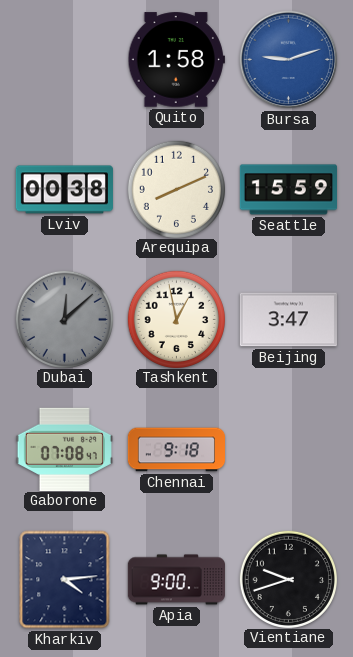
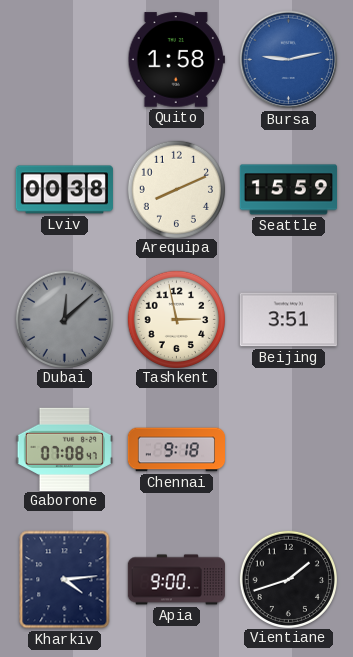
Bursa: 9:12 -> 9:13
Tashkent: 12:58 -> 2:58
Beijing: 3:47 -> 3:51
Vientiane: 9:42 -> 1:42
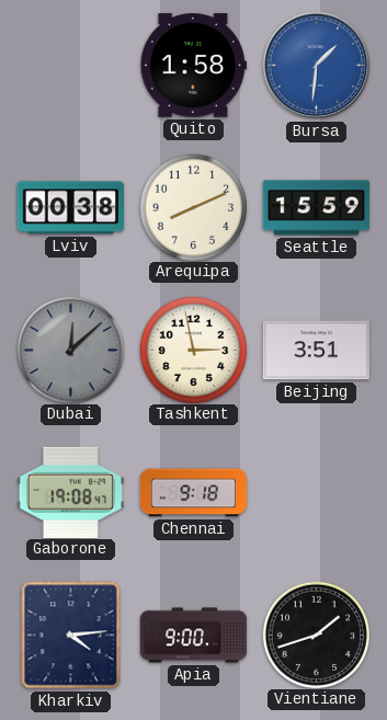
Bursa: 9:13 -> 1:31
Gaborone: 07:08 -> 19:08
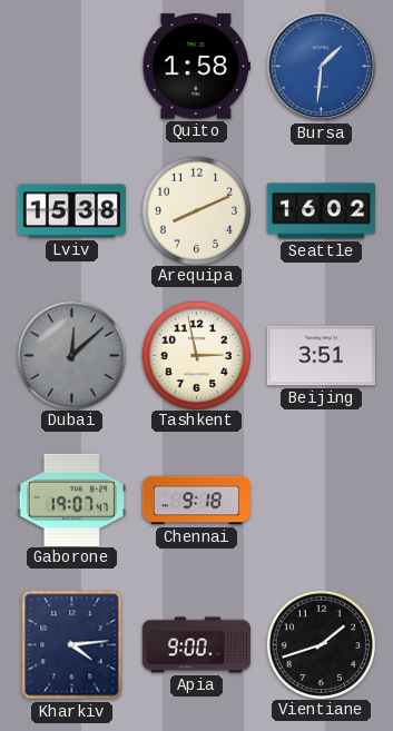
Lviv: 00:38 -> 15:38
Seattle: 15:59 -> 16:02
Gaborone: 19:08 -> 19:07
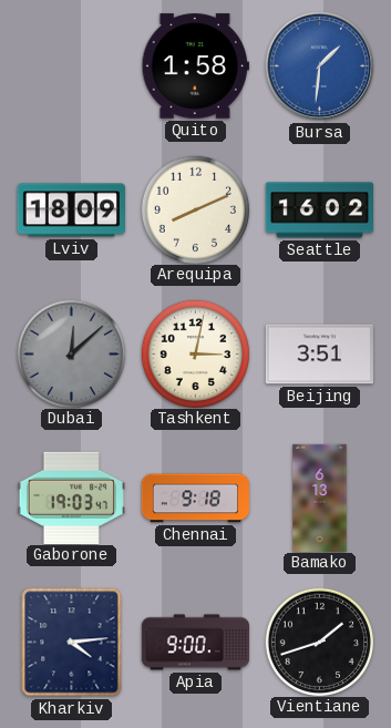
Lviv: 15:38 -> 18:09
Tashkent: 2:58 -> 3:02
Gaborone: 19:07 -> 19:03
Bamako: none -> 6:13
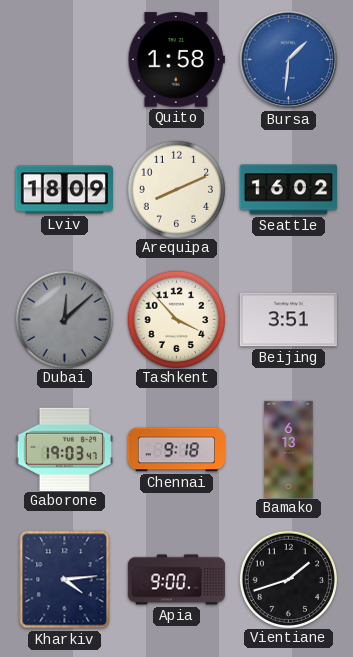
Tashkent: 3:02 -> 3:53
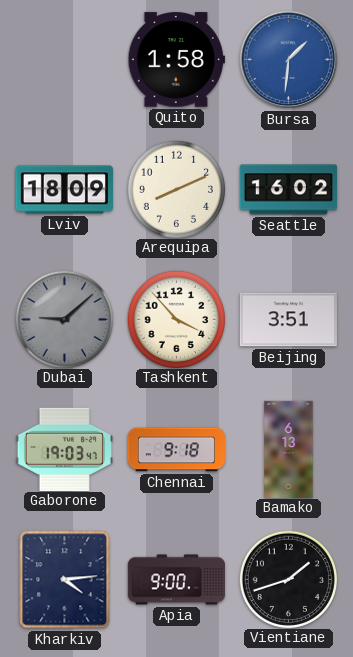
Dubai: 12:08 -> 9:08
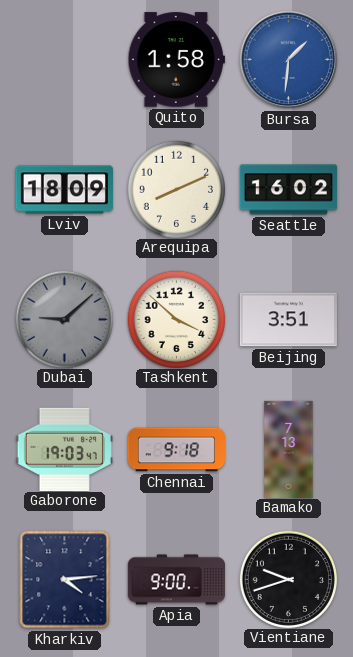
Tashkent: 3:53 -> 3:52
Bamako: 6:13 -> 7:13
Vientiane: 1:42 -> 9:42
